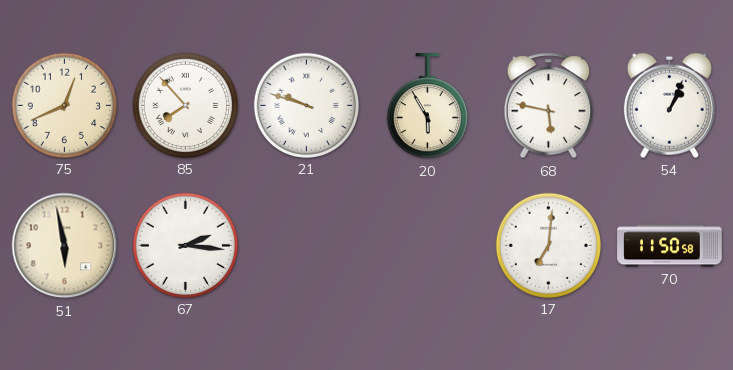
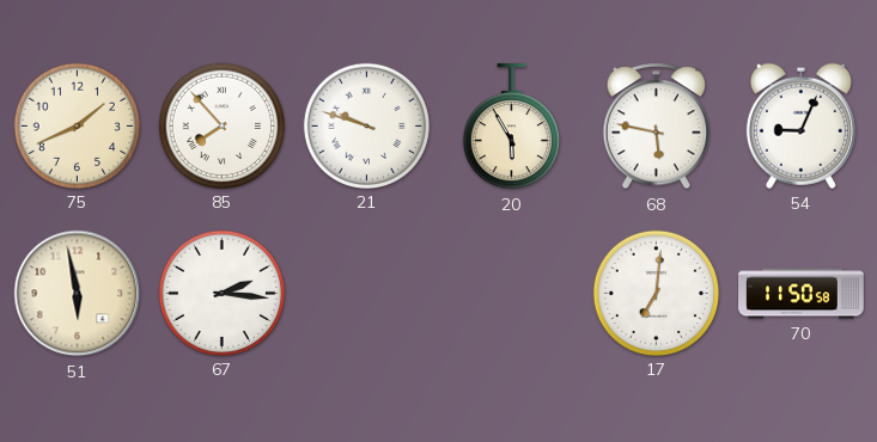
75: 12:41 -> 1:41
54: 1:04 -> 9:04
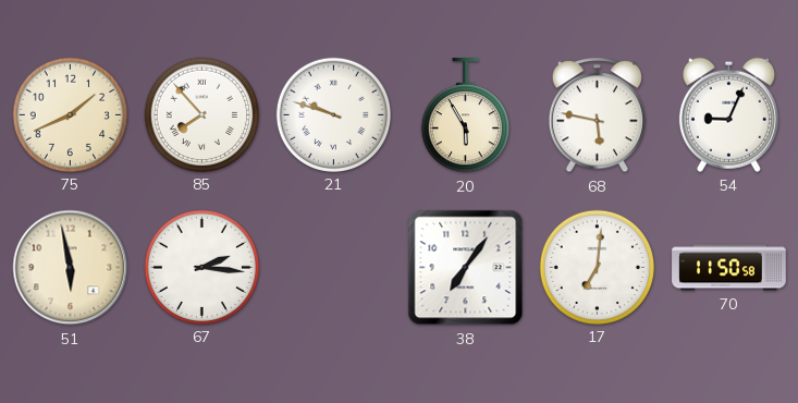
38: none -> 7:06
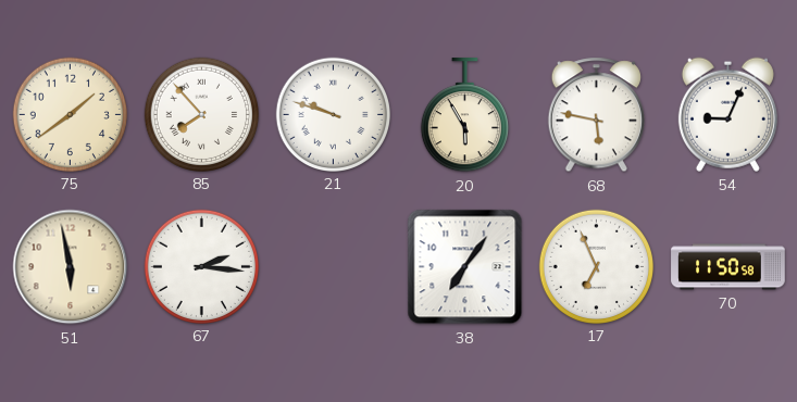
75: 1:41 -> 1:39
17: 7:01 -> 6:56
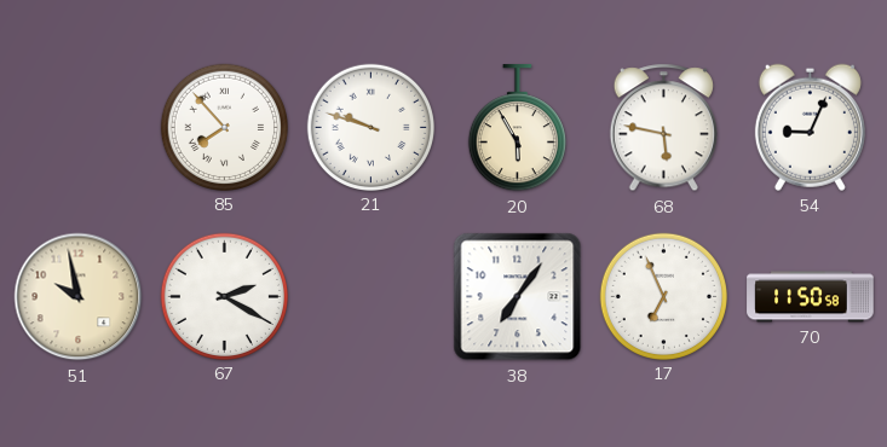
75: 1:39 -> none
51: 5:58 -> 9:58
67: 2:16 -> 2:20
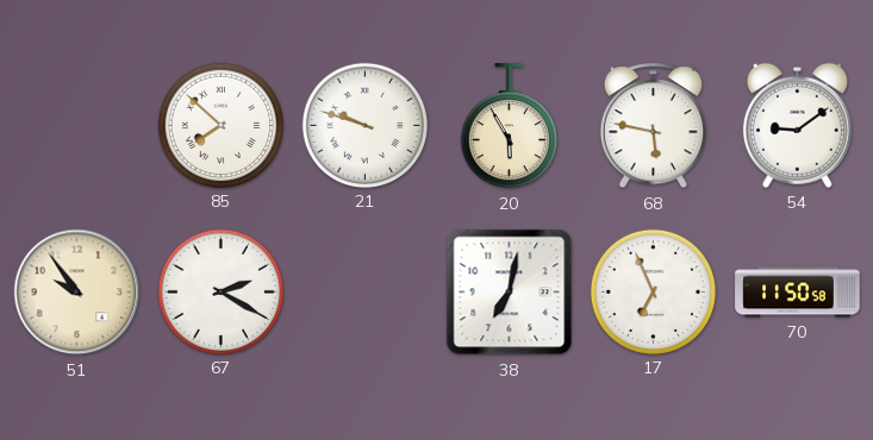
85: 7:53 -> 7:52
54: 9:04 -> 9:09
51: 9:58 -> 9:54
38: 7:06 -> 7:02
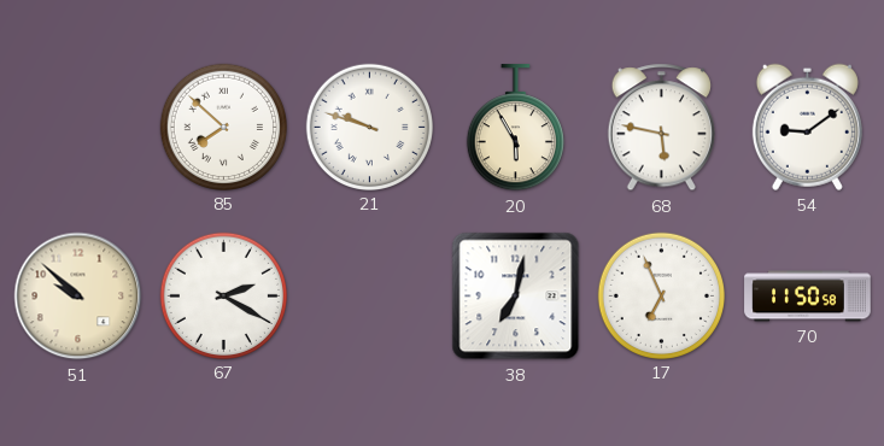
51: 9:54 -> 9:52
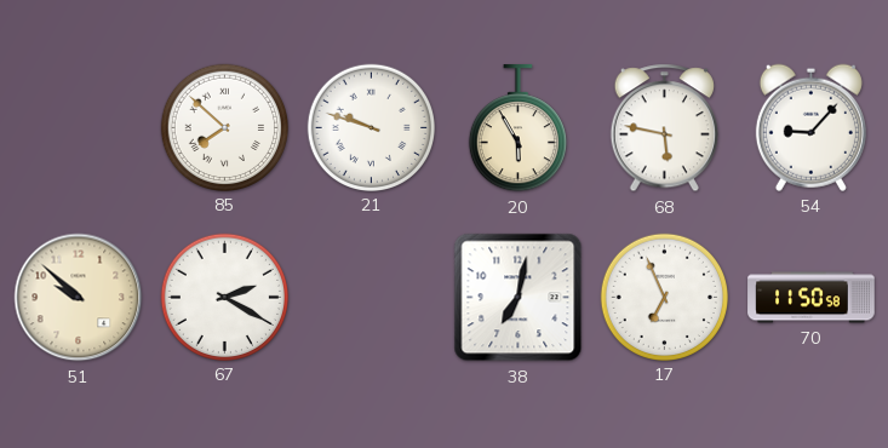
54: 9:09 -> 9:07
